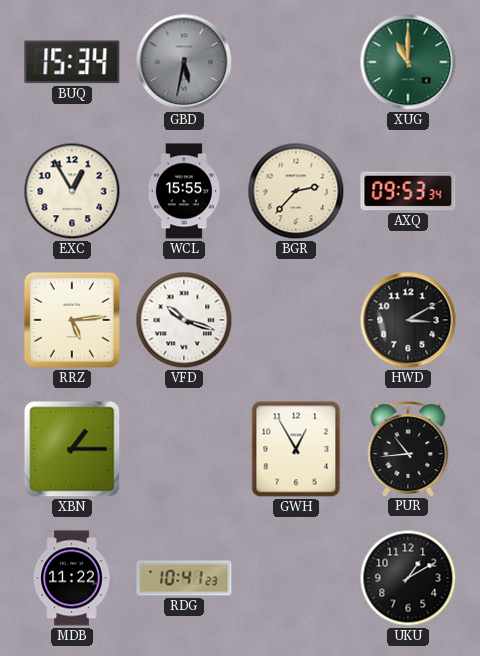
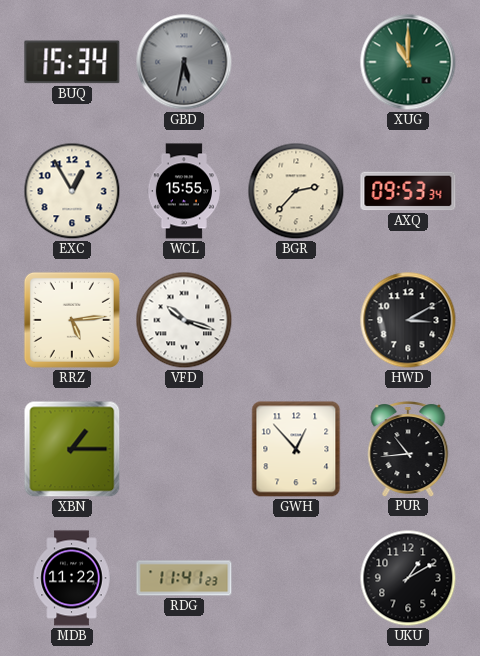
GWH: 12:55 -> 12:53
RDG: 10:41 -> 11:41
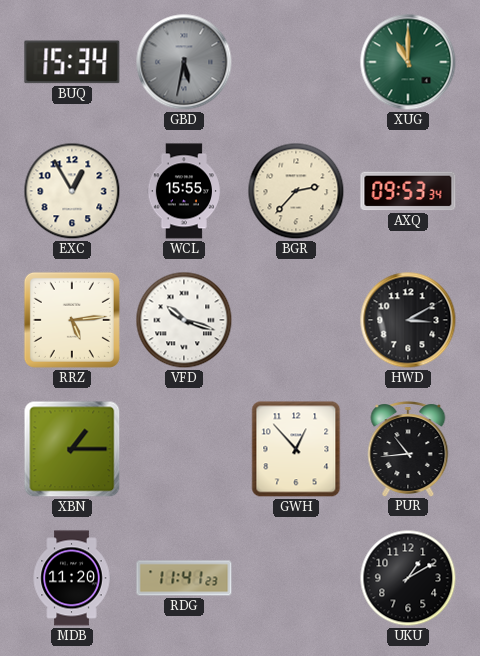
MDB: 11:22 -> 11:20
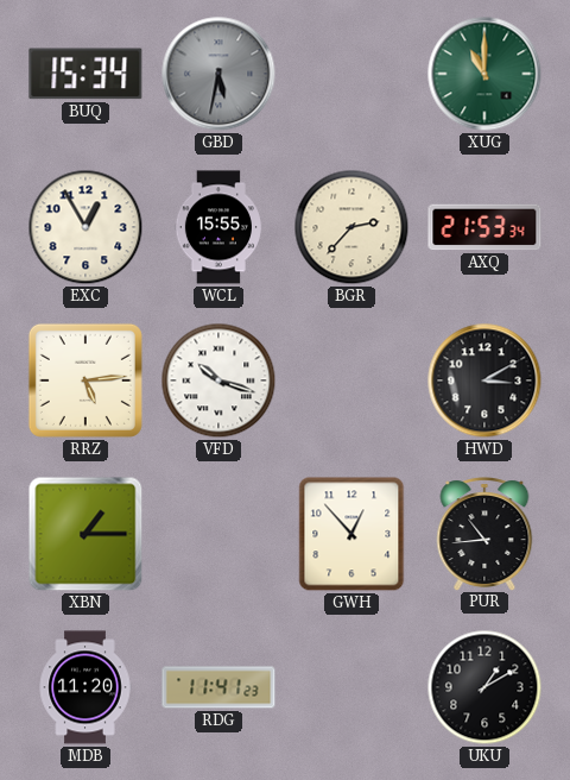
AXQ: 09:53 -> 21:53
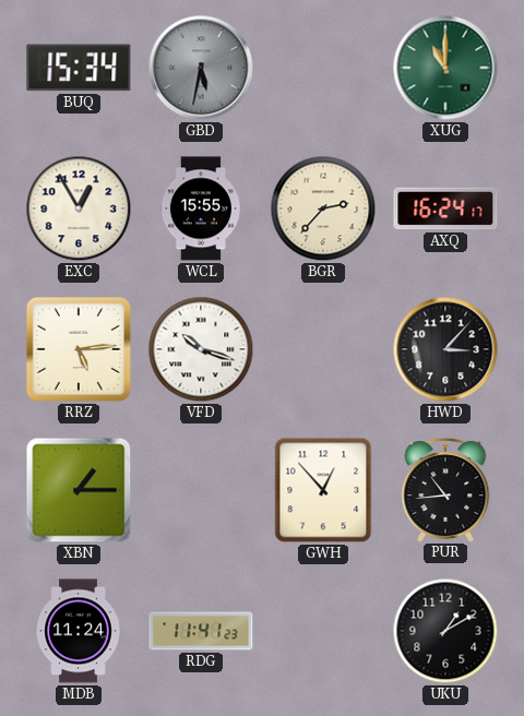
AXQ: 21:53 -> 16:24
HWD: 3:10 -> 3:07
MDB: 11:20 -> 11:24
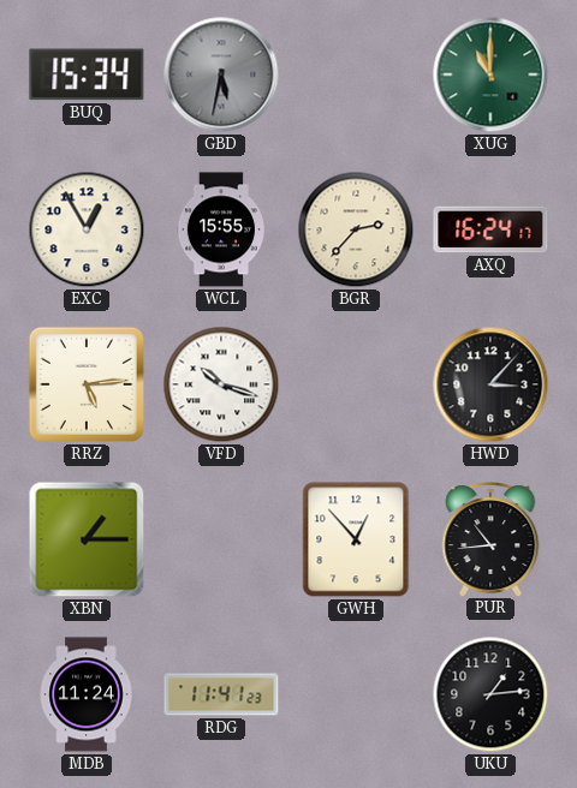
UKU: 1:10 -> 1:14
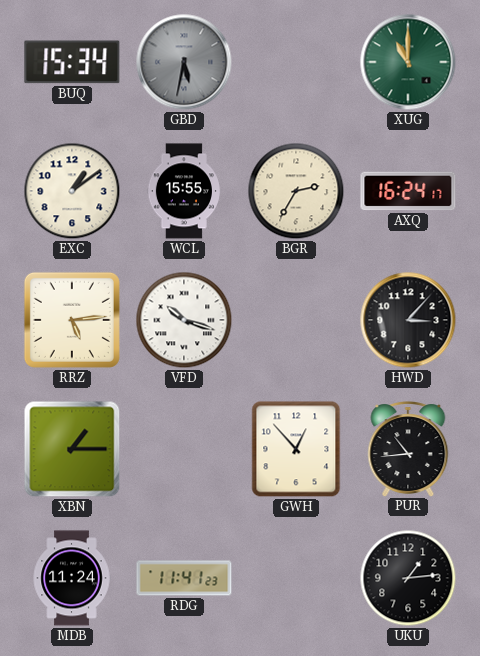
EXC: 12:55 -> 1:09
BGR: 2:37 -> 2:35
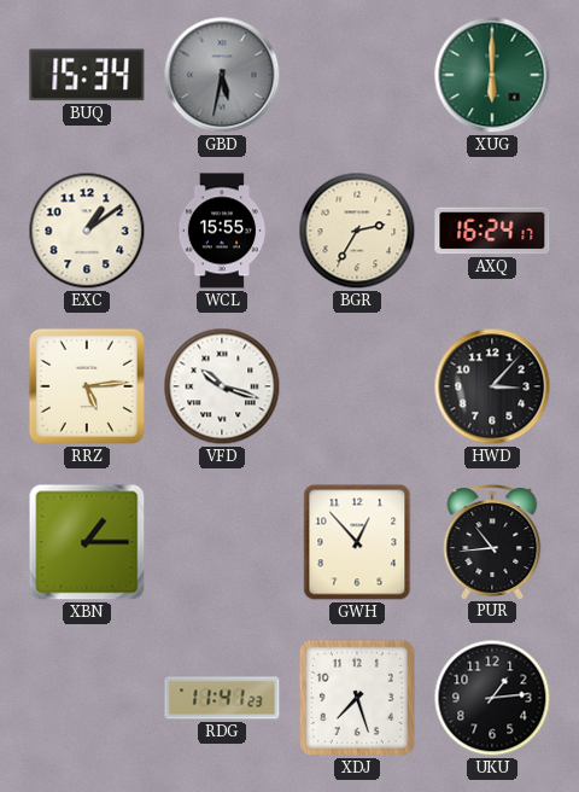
XUG: 11:00 -> 6:00
MDB: 11:24 -> none
XDJ: none -> 7:27
